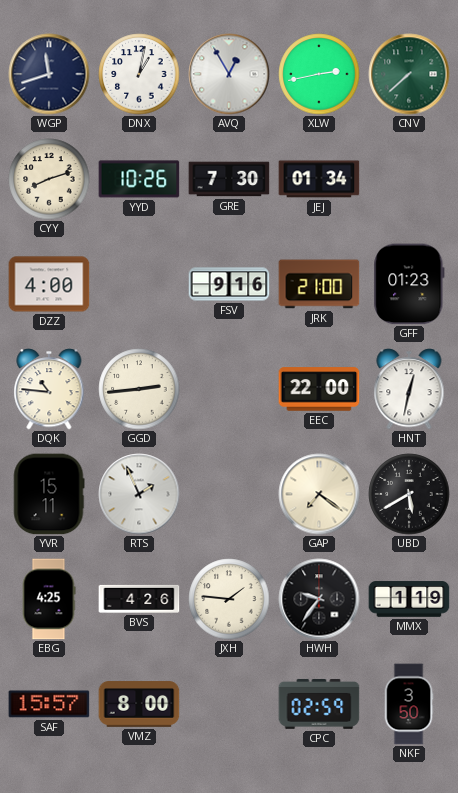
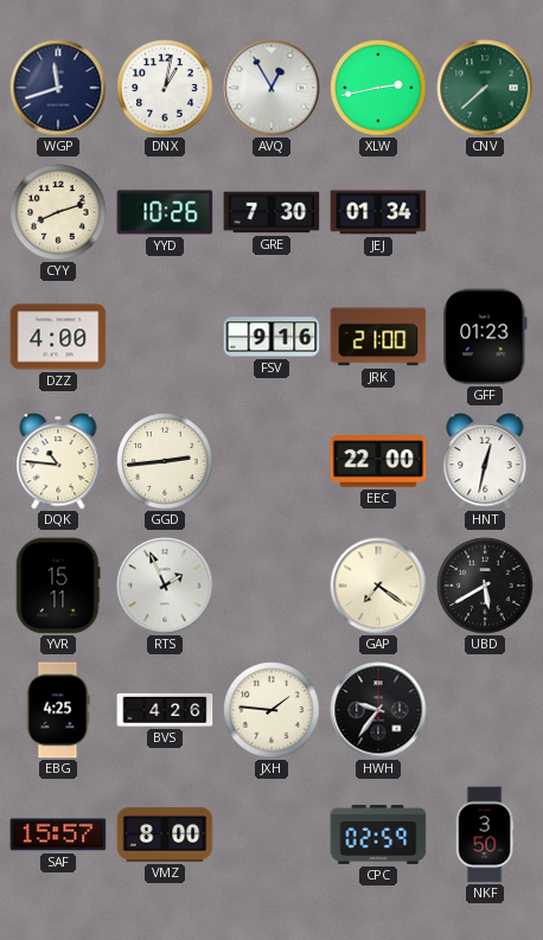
MMX: 1:19 -> none
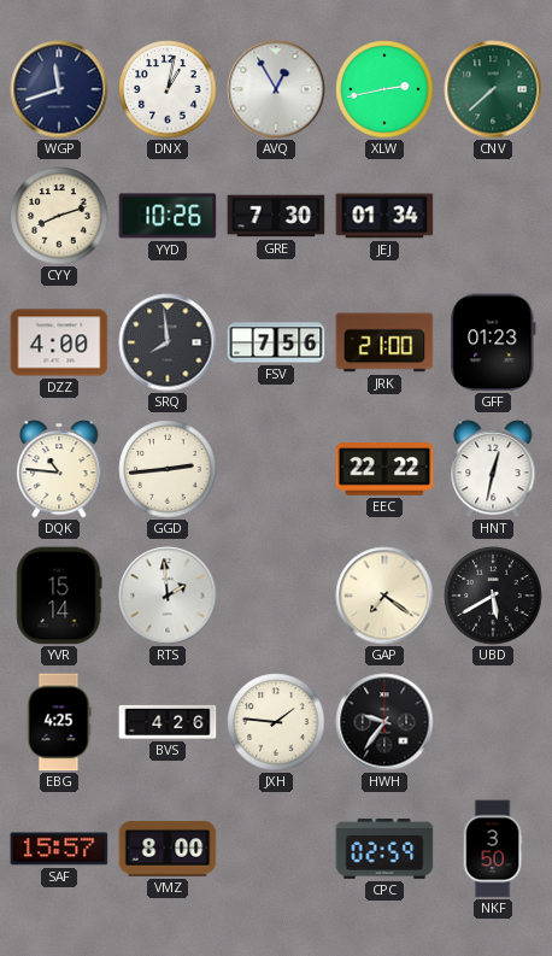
SRQ: none -> 7:59
FSV: 9:16 -> 7:56
EEC: 22:00 -> 22:22
YVR: 15:11 -> 15:14
RTS: 1:56 -> 1:59
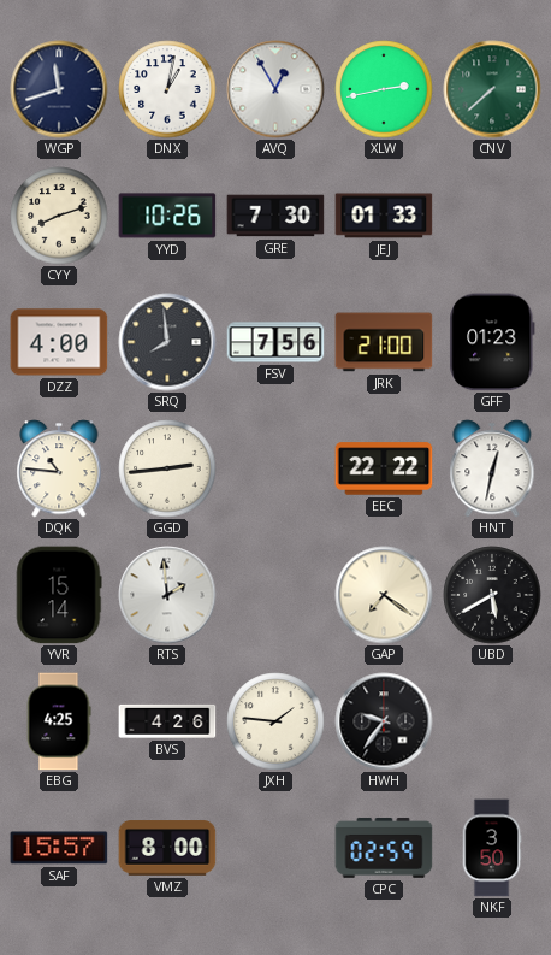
JEJ: 01:34 -> 01:33
